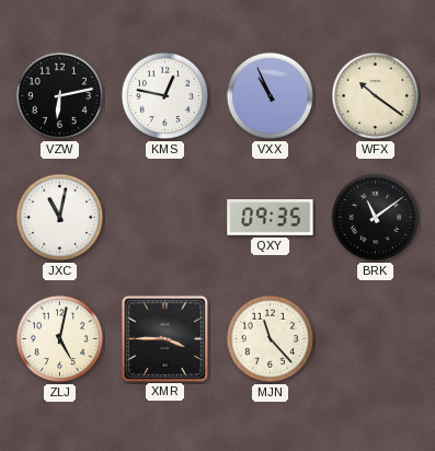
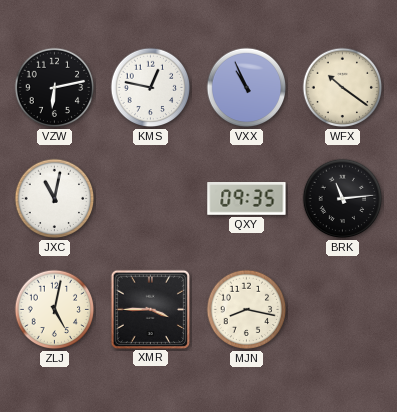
BRK: 11:09 -> 11:14
MJN: 11:23 -> 8:17
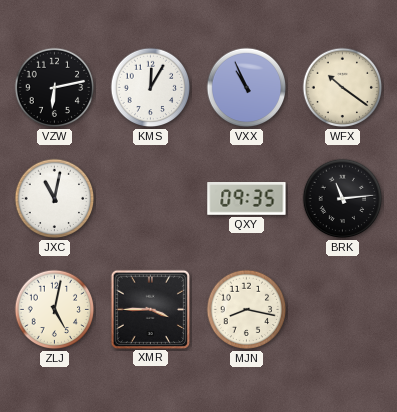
KMS: 12:47 -> 12:05
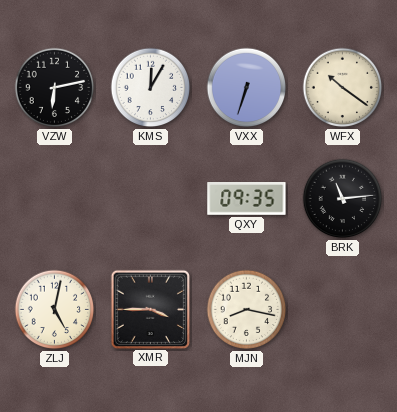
VXX: 10:56 -> 6:33
JXC: 11:02 -> none
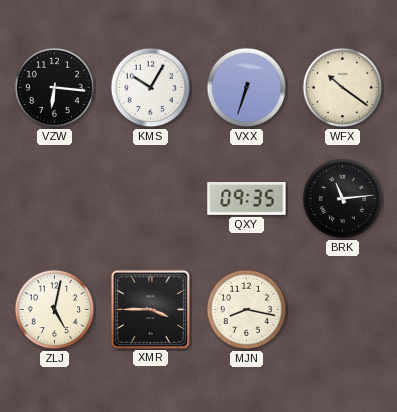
VZW: 6:13 -> 6:16
KMS: 12:05 -> 10:05
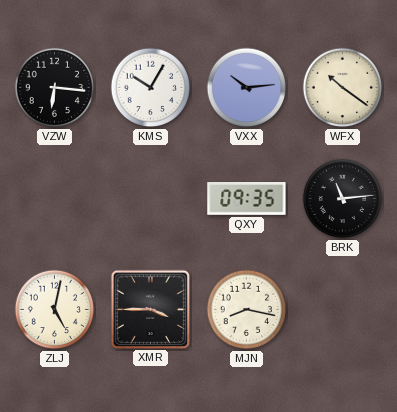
VXX: 6:33 -> 10:14
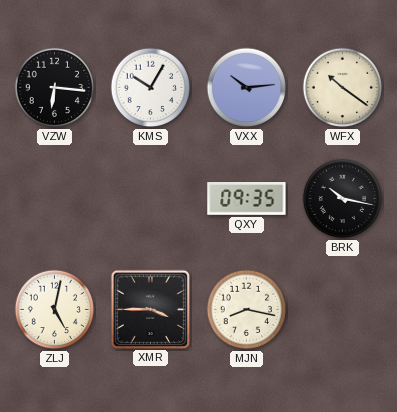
BRK: 11:14 -> 10:17
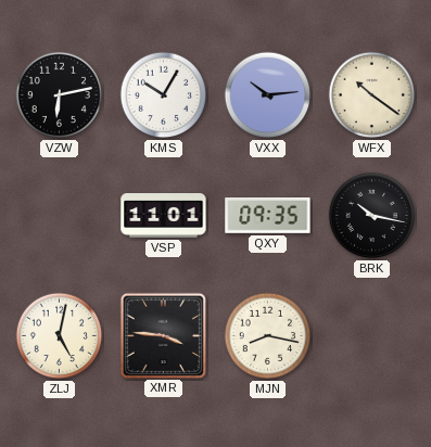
VZW: 6:16 -> 6:13
VSP: none -> 11:01
XMR: 3:45 -> 3:46
